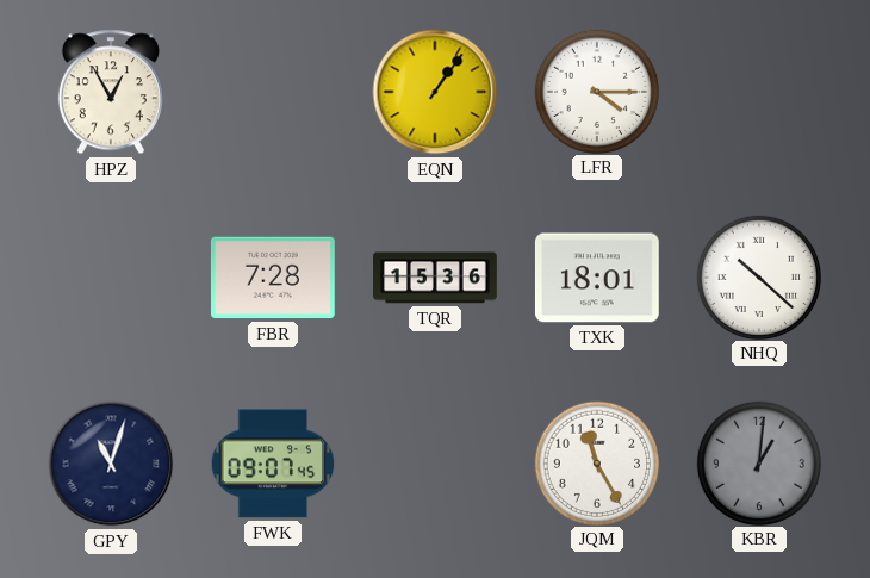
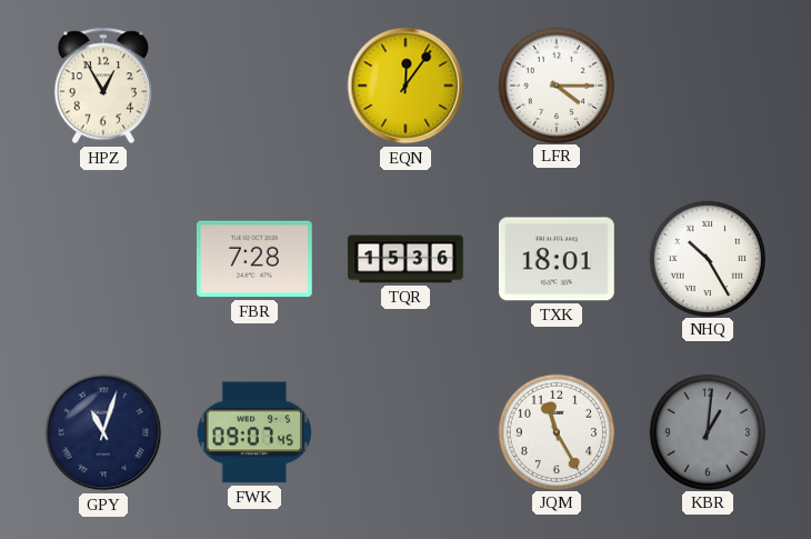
EQN: 1:06 -> 12:06
NHQ: 10:22 -> 10:25
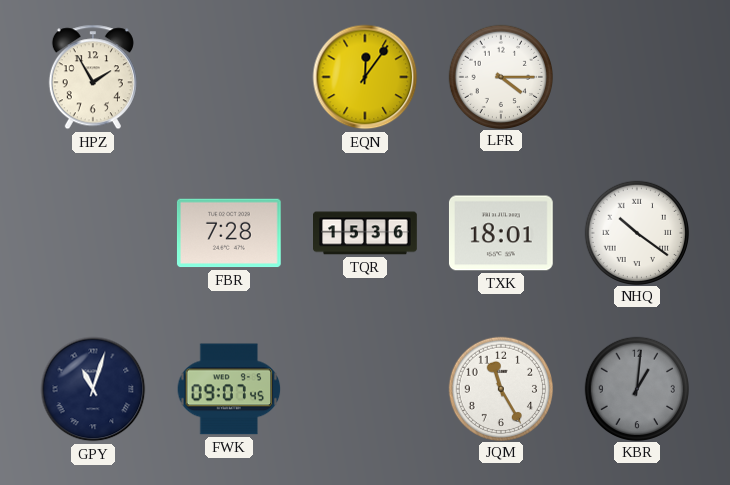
HPZ: 12:55 -> 1:55
NHQ: 10:25 -> 10:21
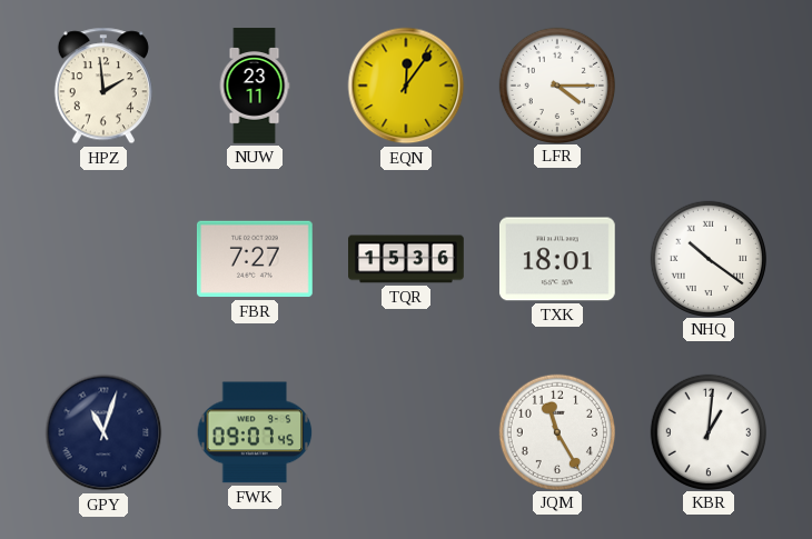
HPZ: 1:55 -> 1:59
NUW: none -> 23:11
FBR: 7:28 -> 7:27
KBR dial: grey -> white
